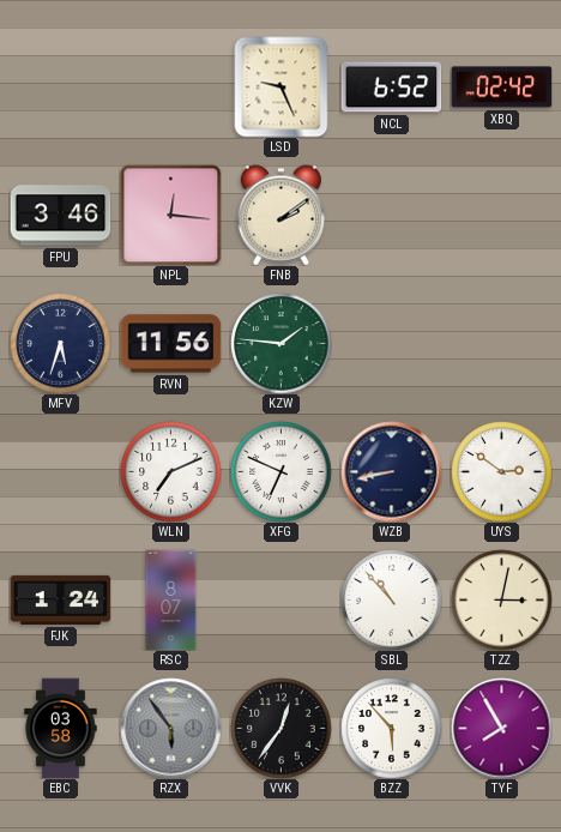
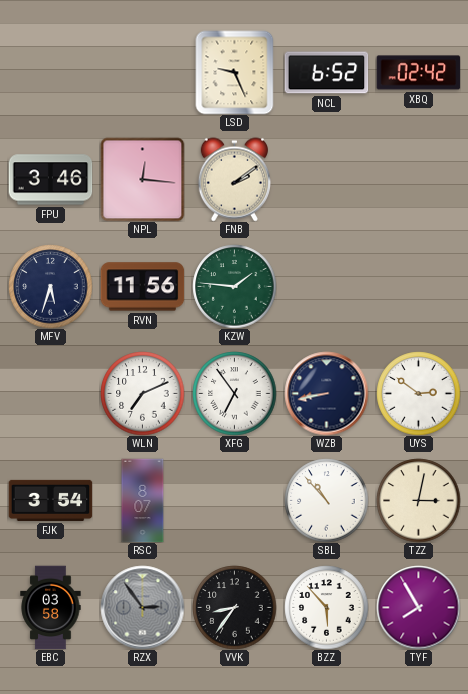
XFG: 6:49 -> 6:54
FJK: 1:24 -> 3:54
RZX: 5:54 -> 2:54
VVK: 12:36 -> 8:36
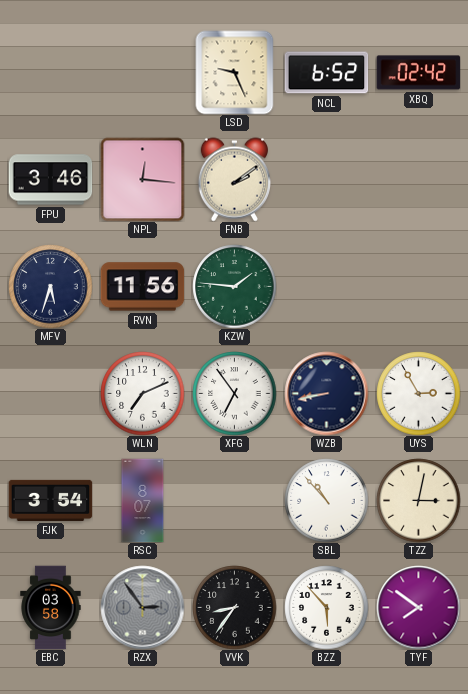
UYS: 2:51 -> 2:55
TYF: 7:55 -> 7:51
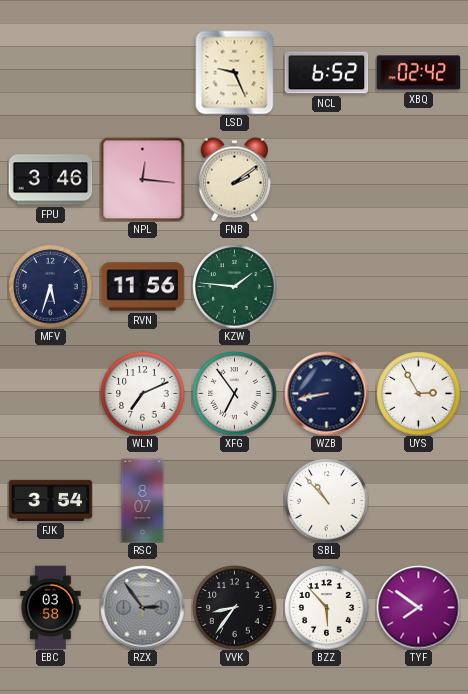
TZZ: 3:02 -> none
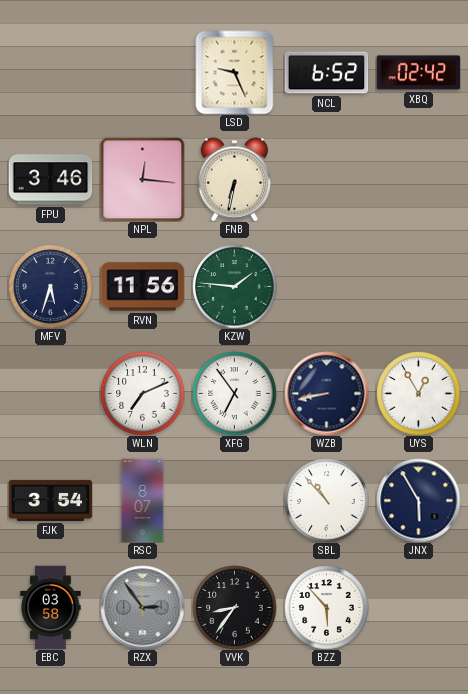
FNB: 2:09 -> 6:32
UYS: 2:55 -> 12:55
JNX: none -> 5:55
TYF: 7:51 -> none
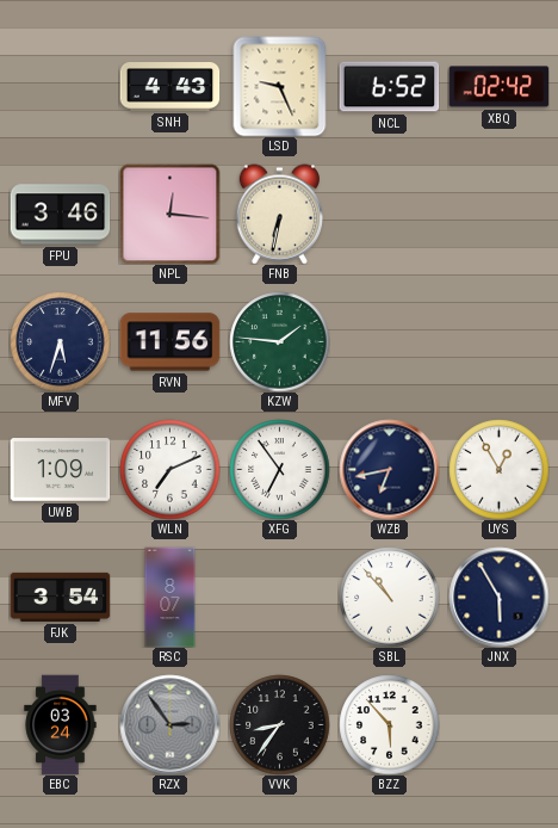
SNH: none -> 4:43
UWB: none -> 1:09
WZB: 8:43 -> 6:43
EBC: 03:58 -> 03:24
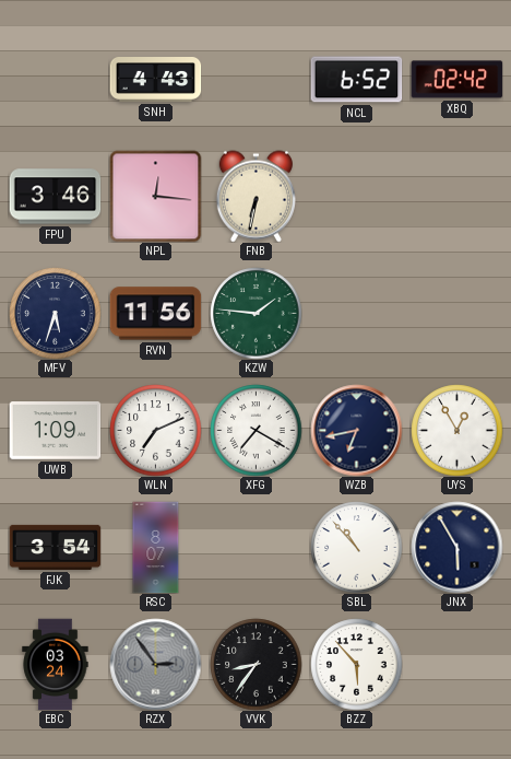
LSD: 9:26 -> none
XFG: 6:54 -> 7:20
